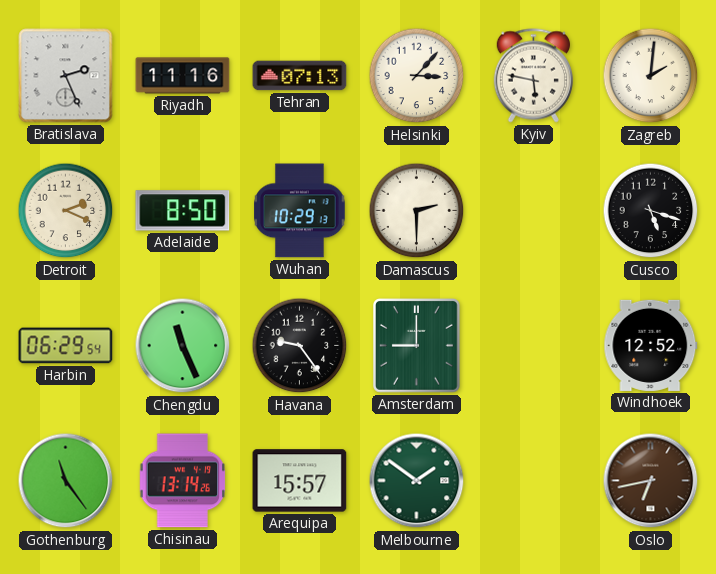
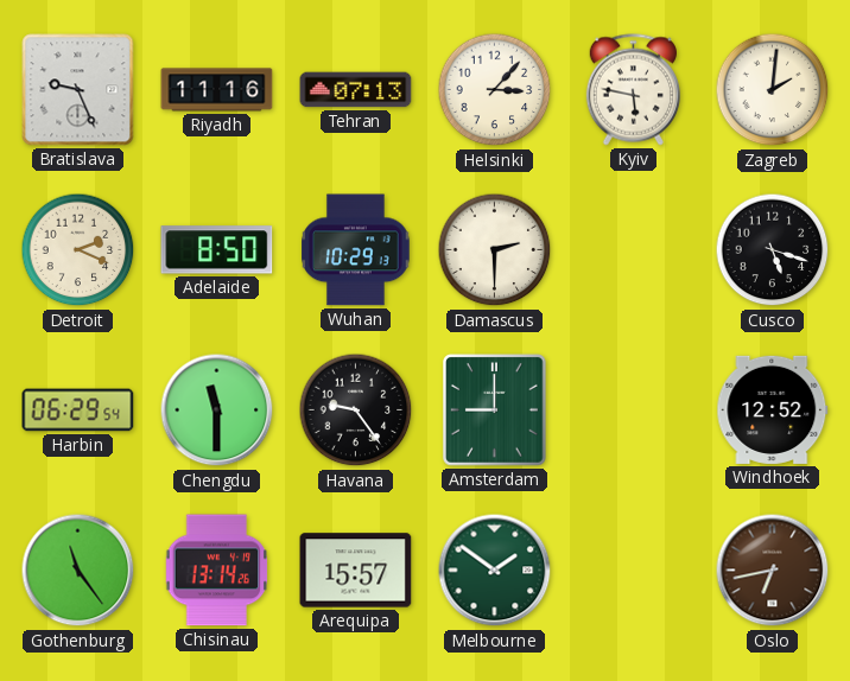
Bratislava: 2:26 -> 9:26
Chengdu: 11:26 -> 11:30
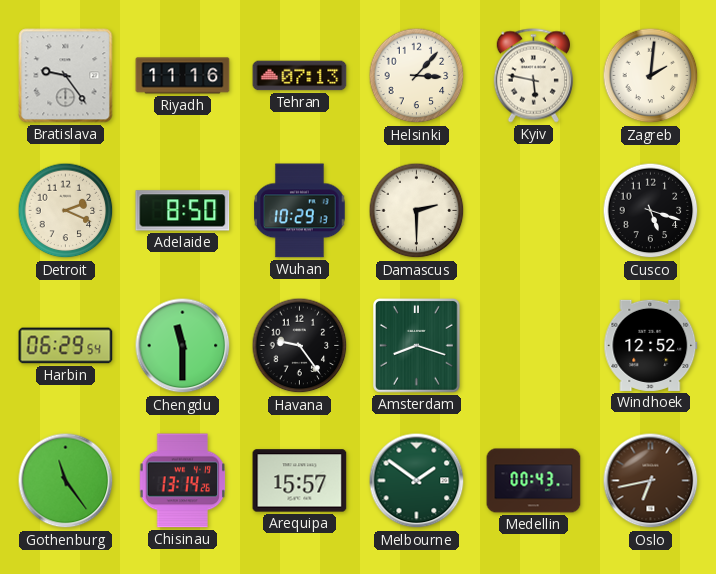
Bratislava: 9:26 -> 9:24
Amsterdam: 9:00 -> 8:18
Medellin: none -> 00:43
